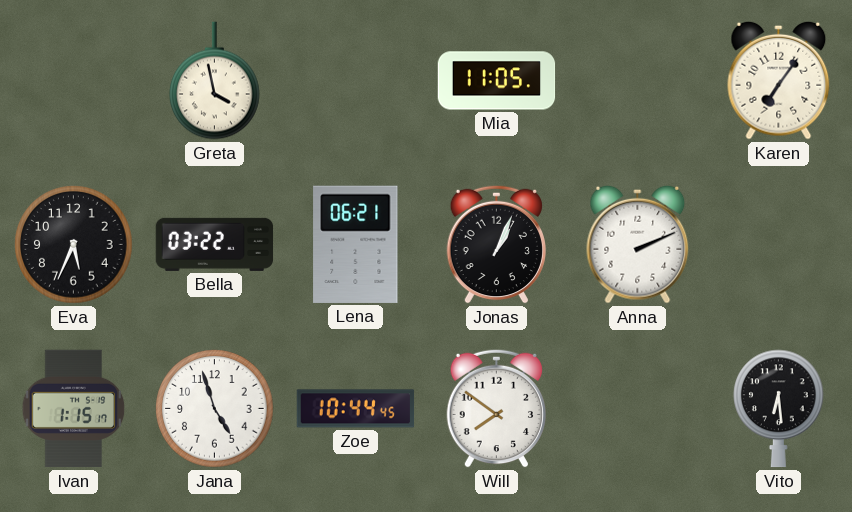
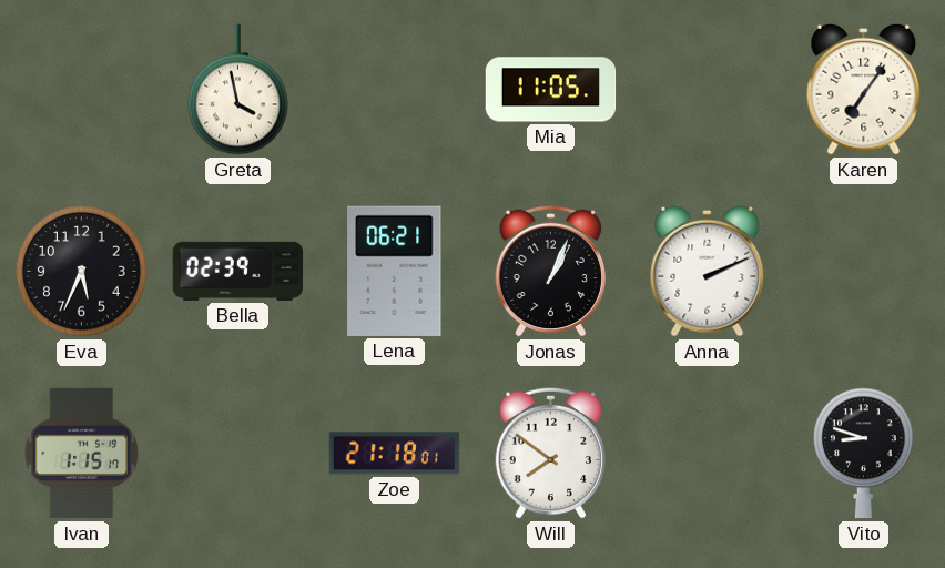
Bella: 03:22 -> 02:39
Jana: 4:57 -> none
Zoe: 10:44 -> 21:18
Vito: 6:29 -> 8:48
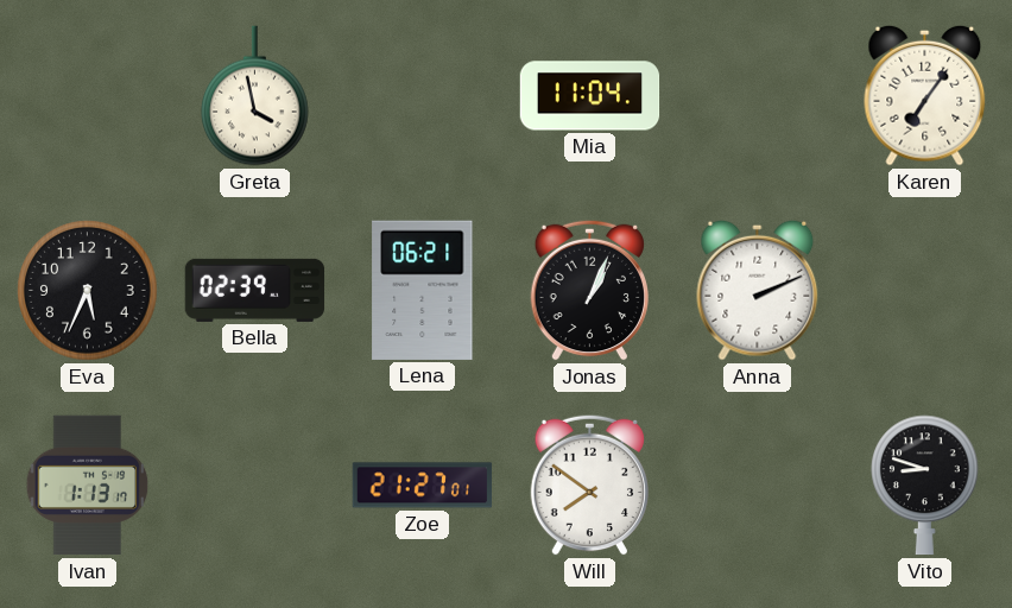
Mia: 11:05 -> 11:04
Ivan: 1:15 -> 1:13
Zoe: 21:18 -> 21:27
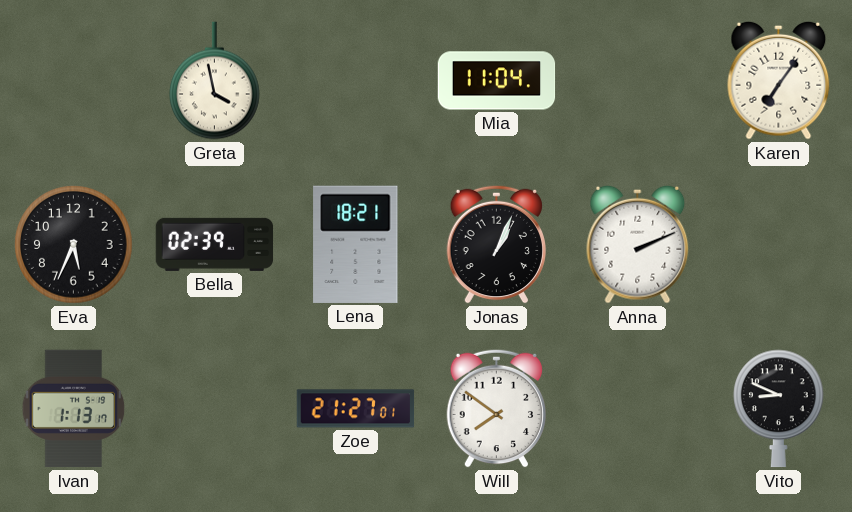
Lena: 06:21 -> 18:21
Vito: 8:48 -> 8:49
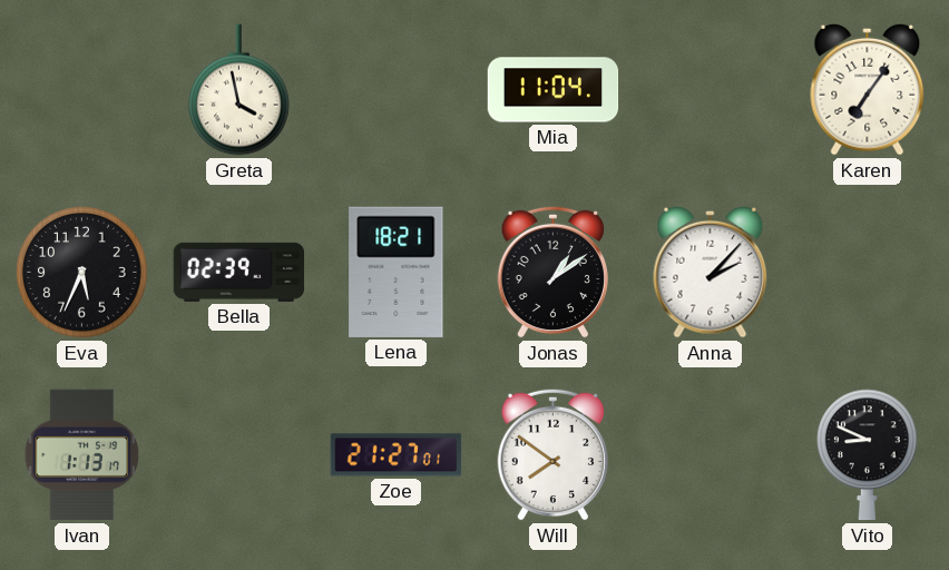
Jonas: 1:04 -> 1:09
Anna: 2:11 -> 2:07
